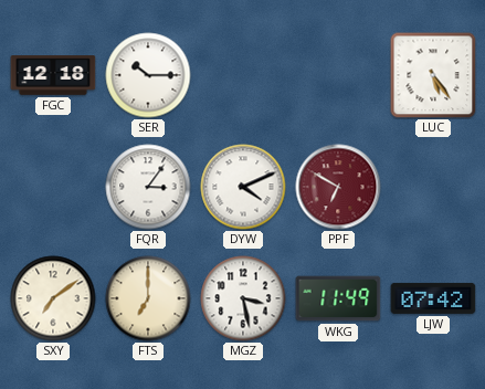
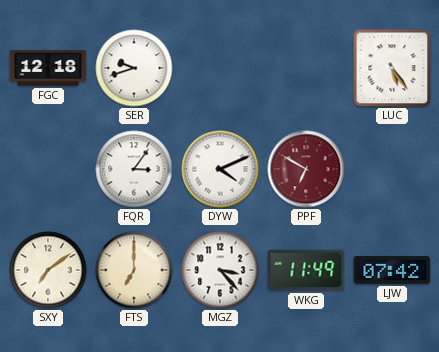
SER: 10:15 -> 9:42
MGZ: 3:28 -> 3:23
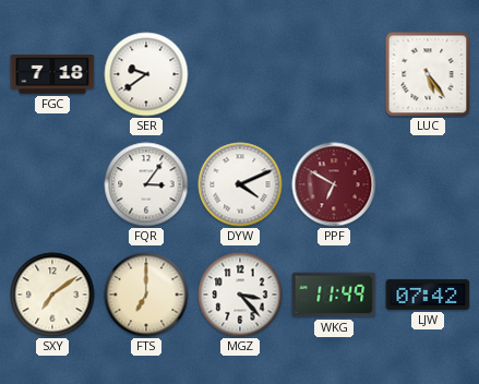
FGC: 12:18 -> 7:18
SER: 9:42 -> 9:39
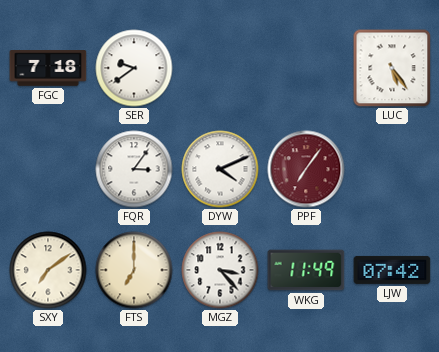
PPF: 6:50 -> 7:06
